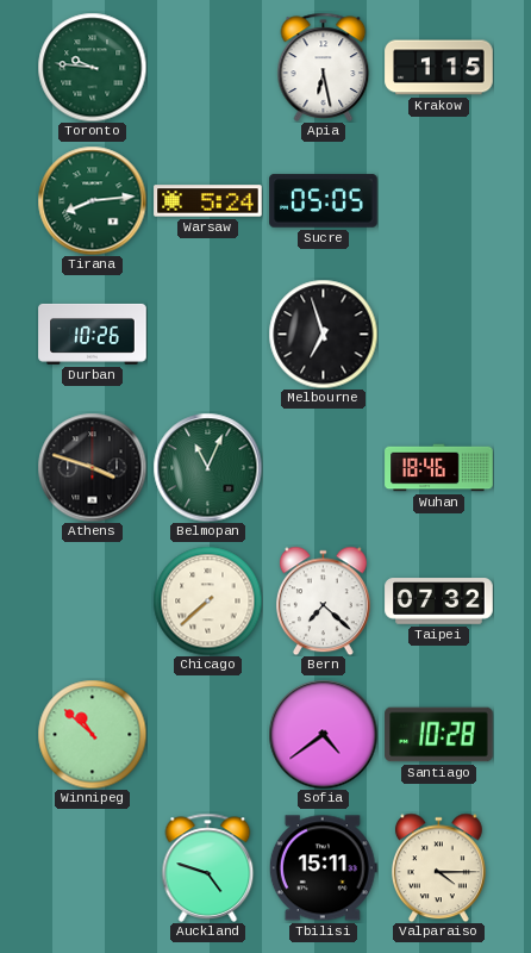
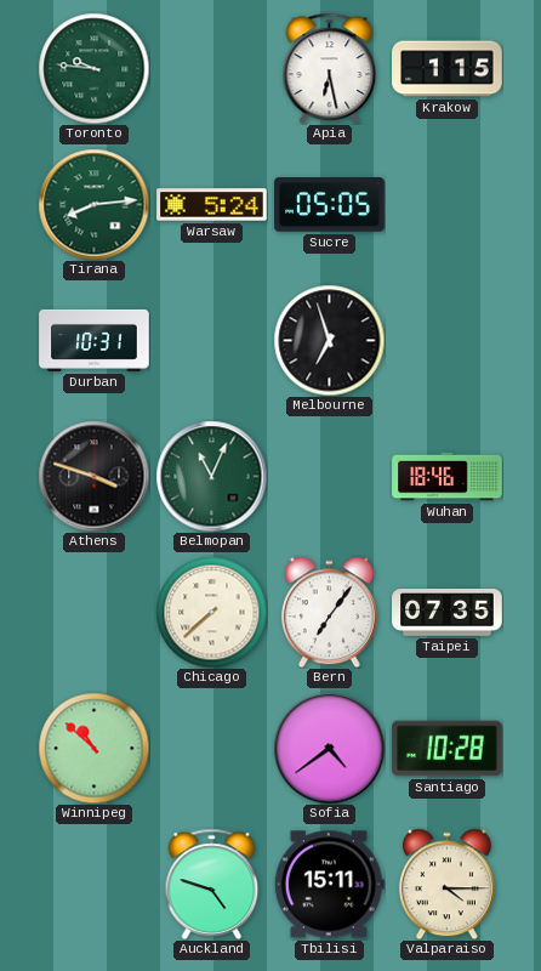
Durban: 10:26 -> 10:31
Bern: 7:22 -> 7:06
Taipei: 07:32 -> 07:35
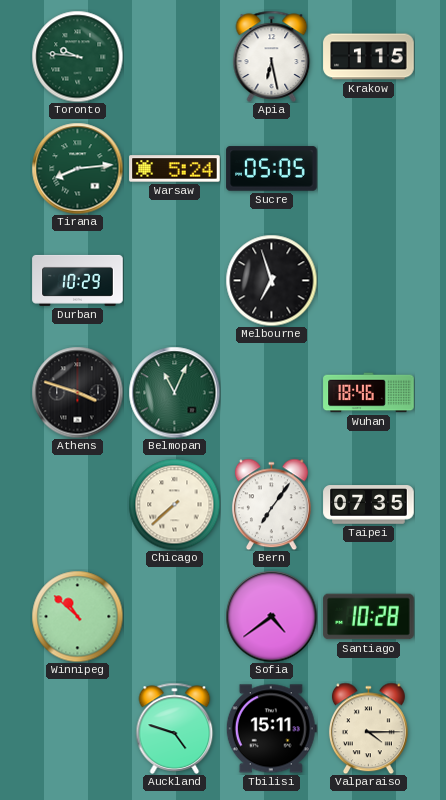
Durban: 10:31 -> 10:29
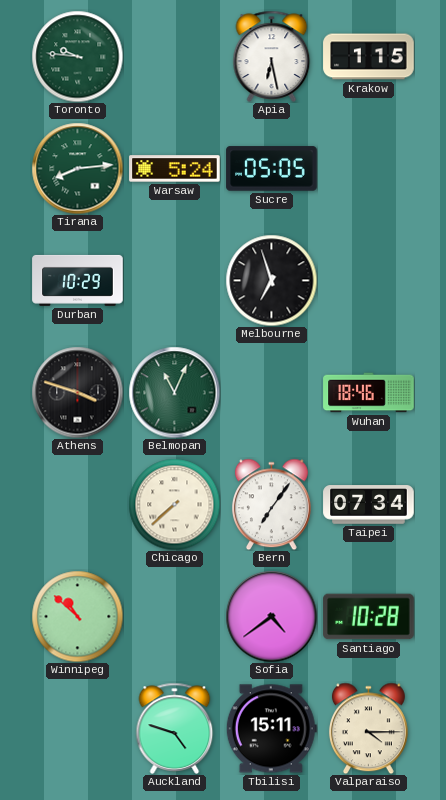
Taipei: 07:35 -> 07:34
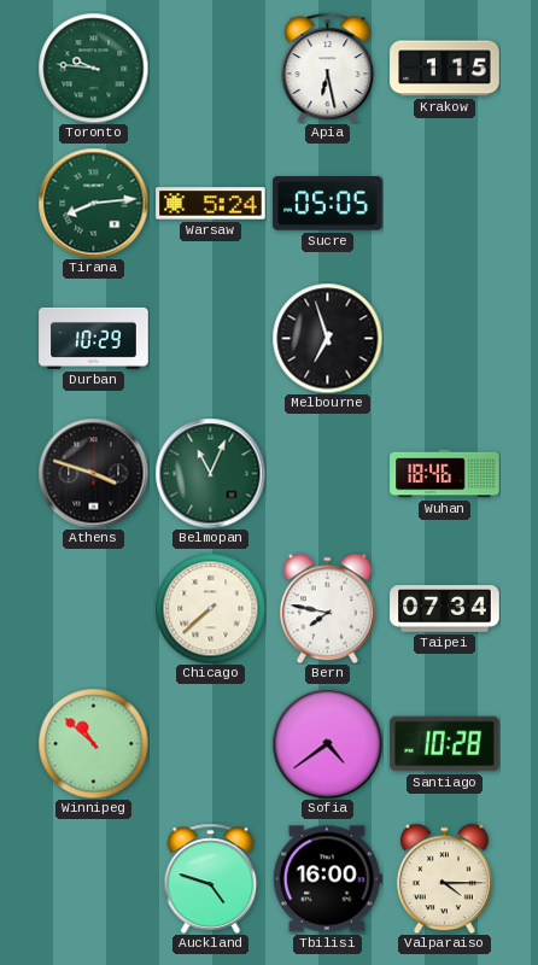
Bern: 7:06 -> 7:47
Tbilisi: 15:11 -> 16:00
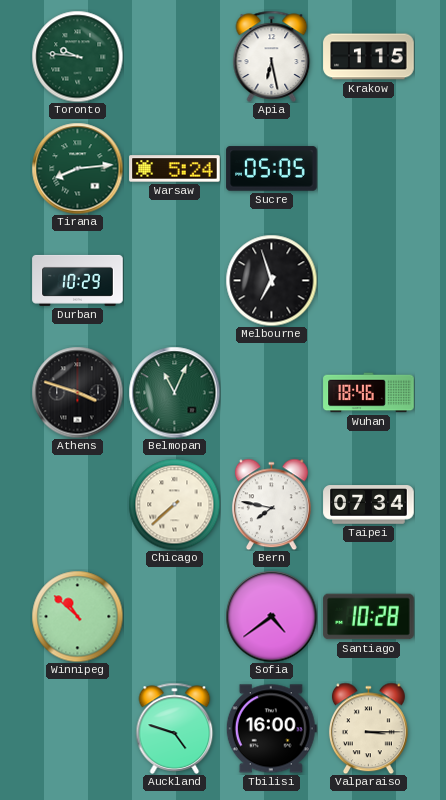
Valparaiso: 4:15 -> 3:15
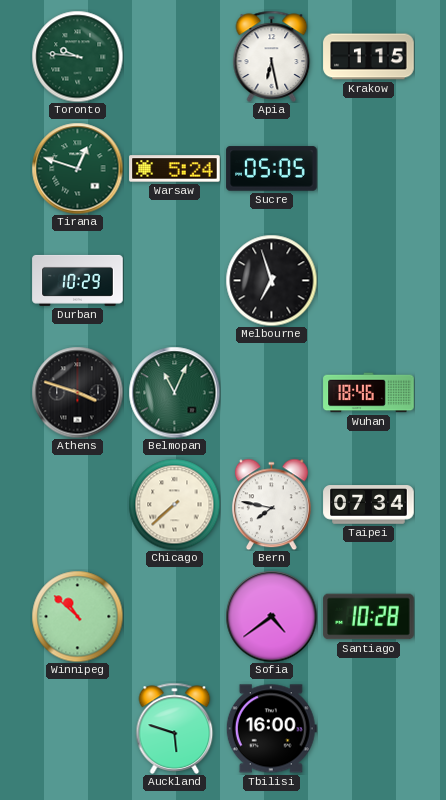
Tirana: 8:14 -> 12:48
Auckland: 4:48 -> 5:48
Valparaiso: 3:15 -> none
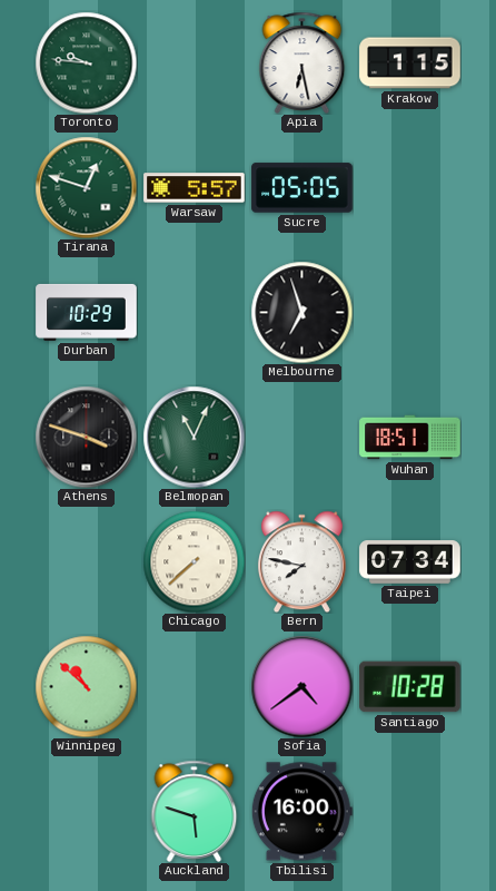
Warsaw: 5:24 -> 5:57
Wuhan: 18:46 -> 18:51
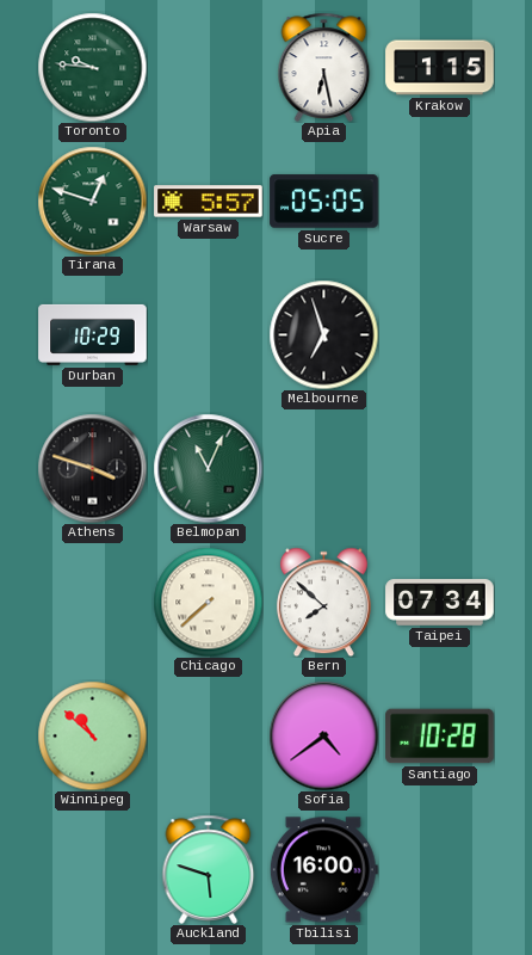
Wuhan: 18:51 -> none
Bern: 7:47 -> 7:52
